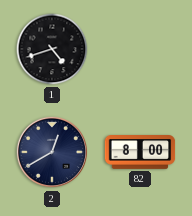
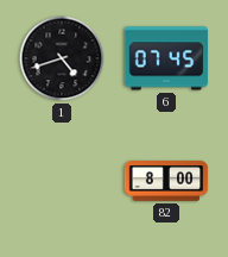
6: none -> 07:45
2: 12:40 -> none
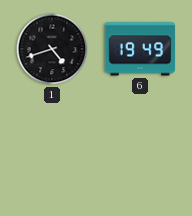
6: 07:45 -> 19:49
82: 8:00 -> none
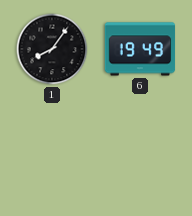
1: 4:42 -> 8:06
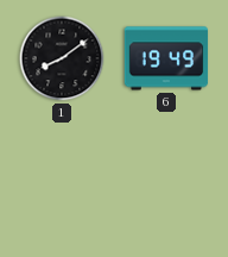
1: 8:06 -> 8:09
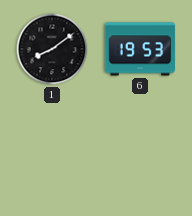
6: 19:49 -> 19:53
